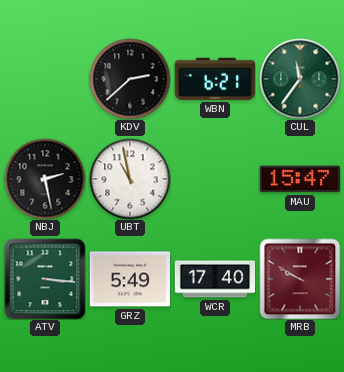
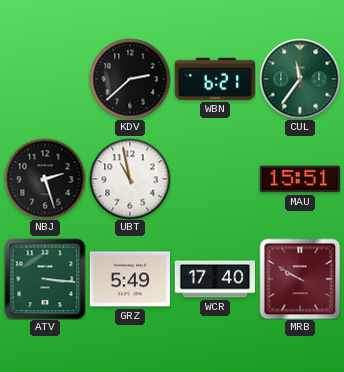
NBJ: 2:28 -> 2:27
MAU: 15:47 -> 15:51
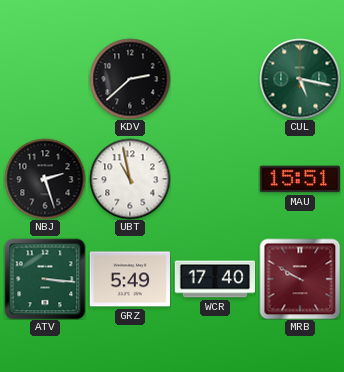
WBN: 6:21 -> none
CUL: 11:36 -> 5:17
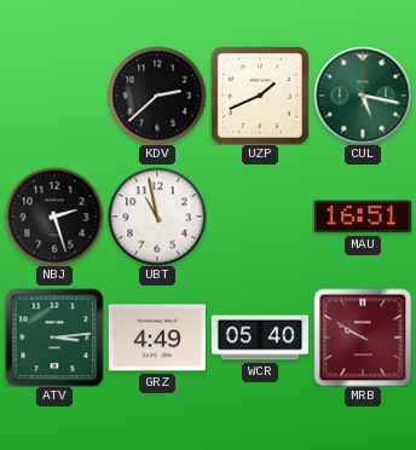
UZP: none -> 1:41
MAU: 15:51 -> 16:51
ATV: 3:16 -> 3:14
GRZ: 5:49 -> 4:49
WCR: 17:40 -> 05:40
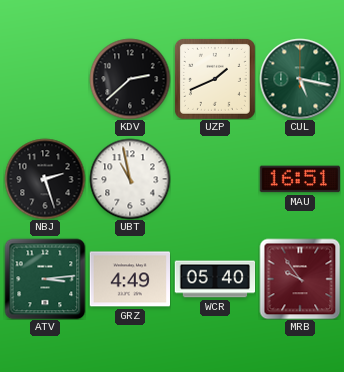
MRB: 9:50 -> 9:54
